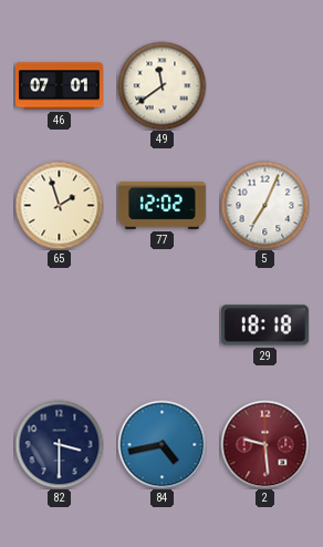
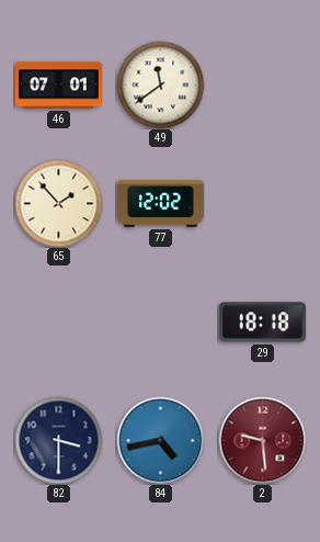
65: 1:57 -> 1:53
5: 7:04 -> none
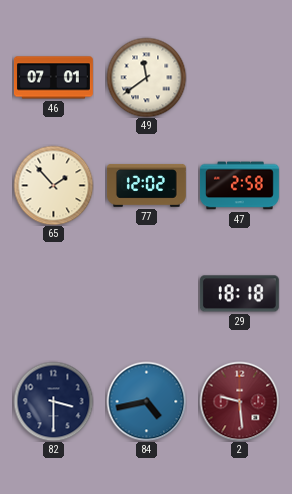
47: none -> 2:58
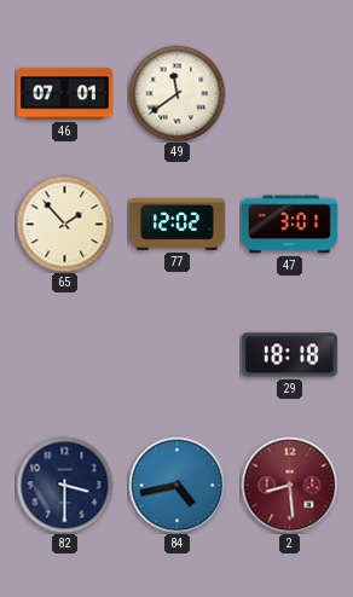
47: 2:58 -> 3:01
2: 9:29 -> 8:29
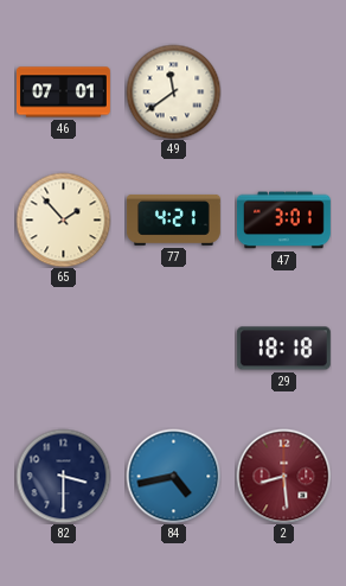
77: 12:02 -> 4:21
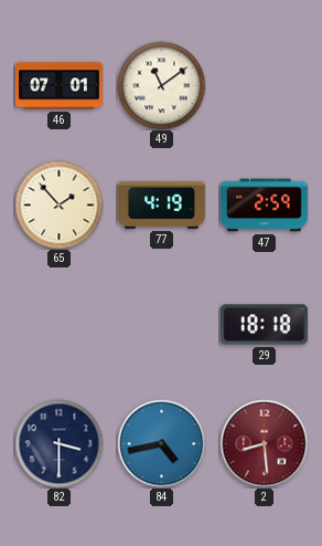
49: 11:39 -> 11:09
77: 4:21 -> 4:19
47: 3:01 -> 2:59
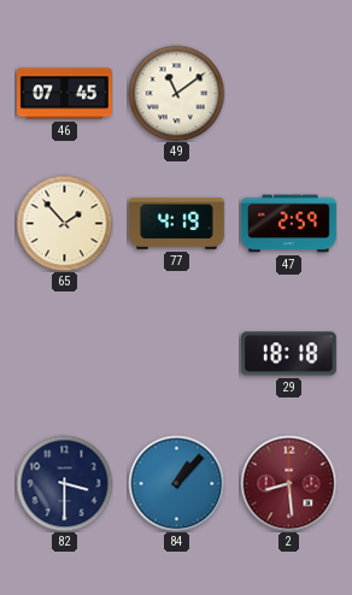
46: 07:01 -> 07:45
84: 4:43 -> 1:07
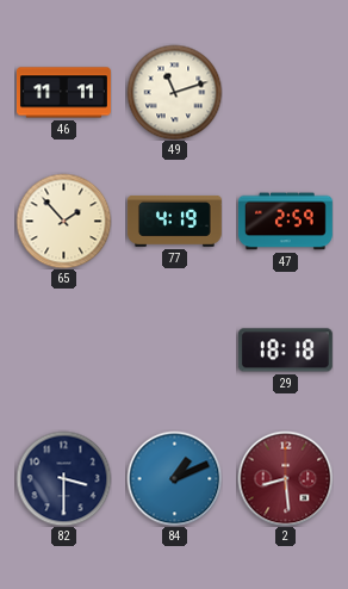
46: 07:45 -> 11:11
49: 11:09 -> 11:12
84: 1:07 -> 1:11
